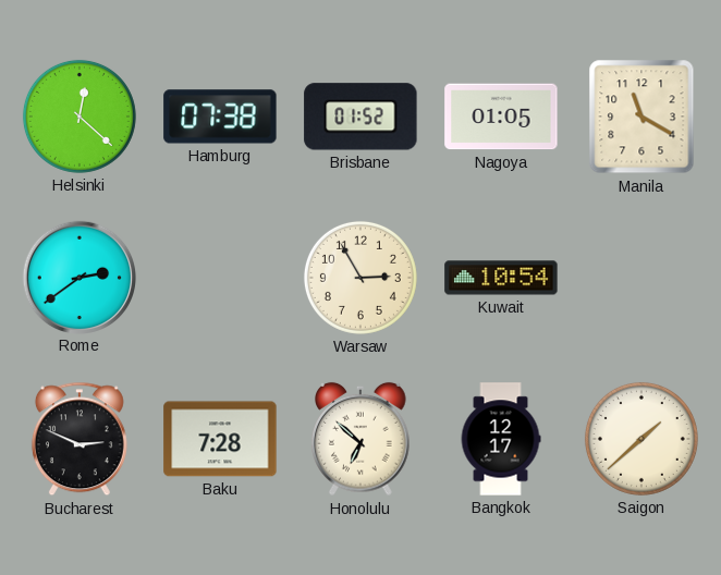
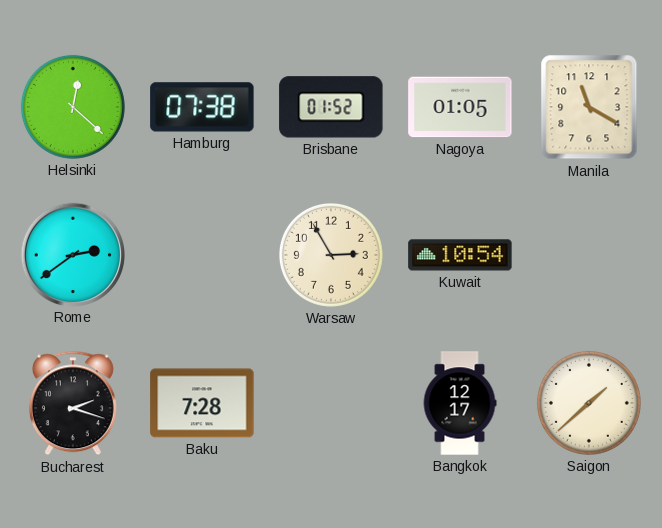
Bucharest: 2:49 -> 2:18
Honolulu: 6:52 -> none
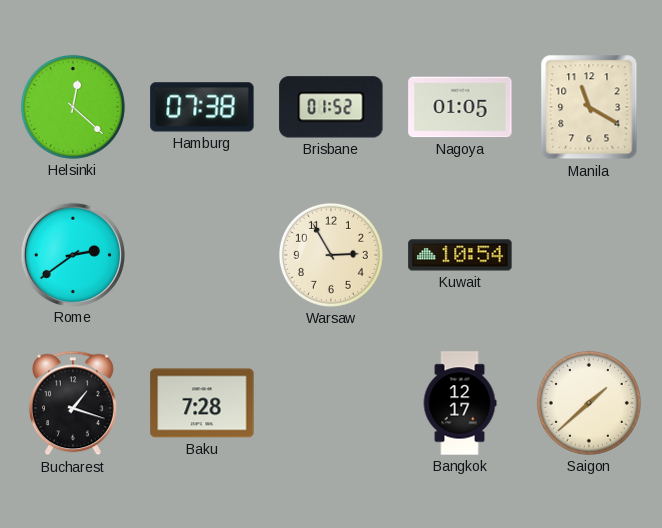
Bucharest: 2:18 -> 1:18
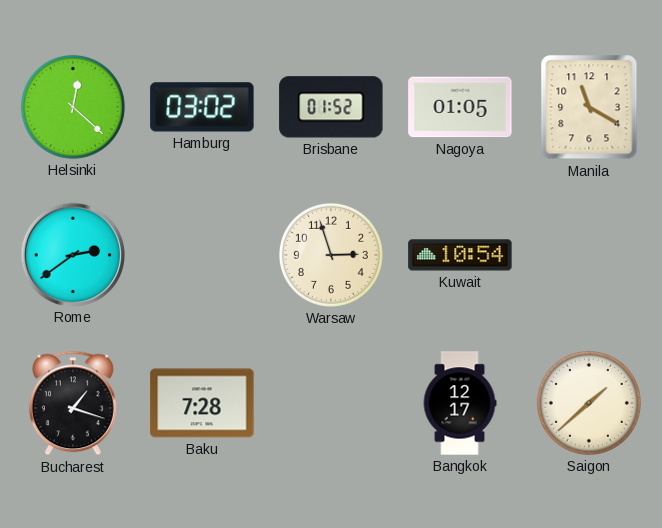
Hamburg: 07:38 -> 03:02
Warsaw: 2:55 -> 2:57
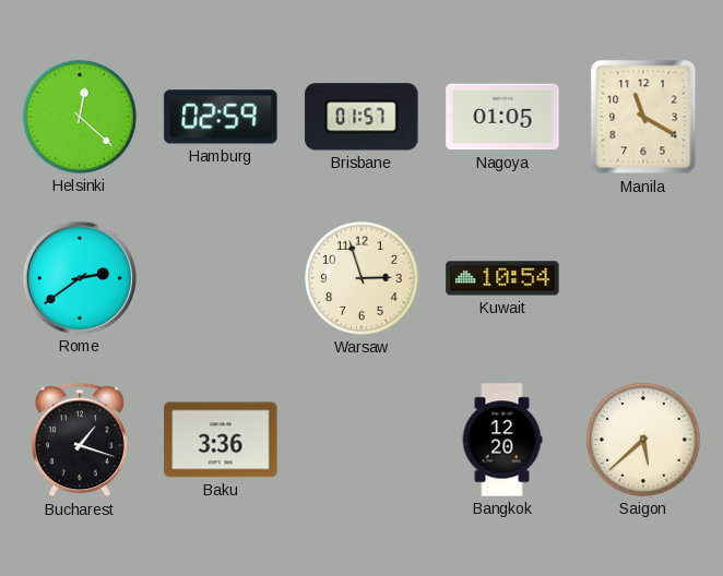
Hamburg: 03:02 -> 02:59
Brisbane: 01:52 -> 01:57
Baku: 7:28 -> 3:36
Bangkok: 12:17 -> 12:20
Saigon: 1:38 -> 5:38
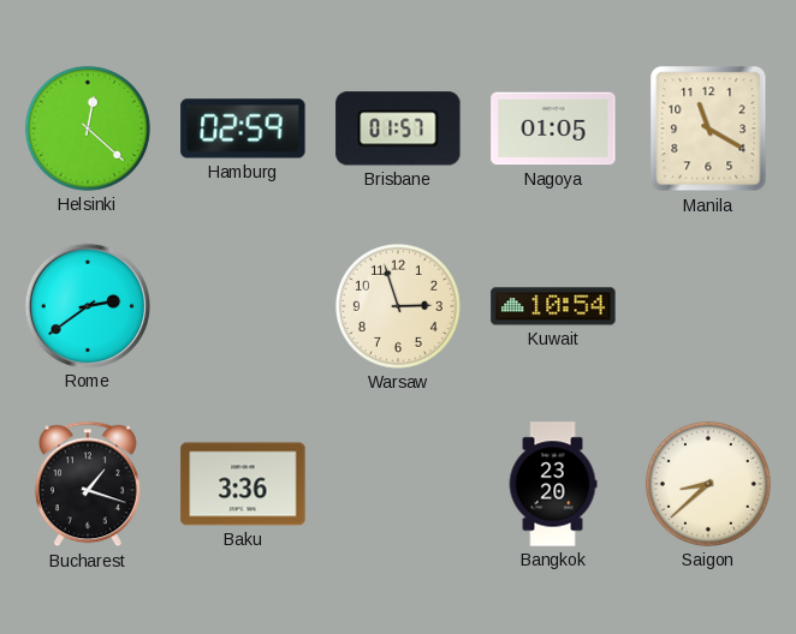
Bangkok: 12:20 -> 23:20
Saigon: 5:38 -> 8:38
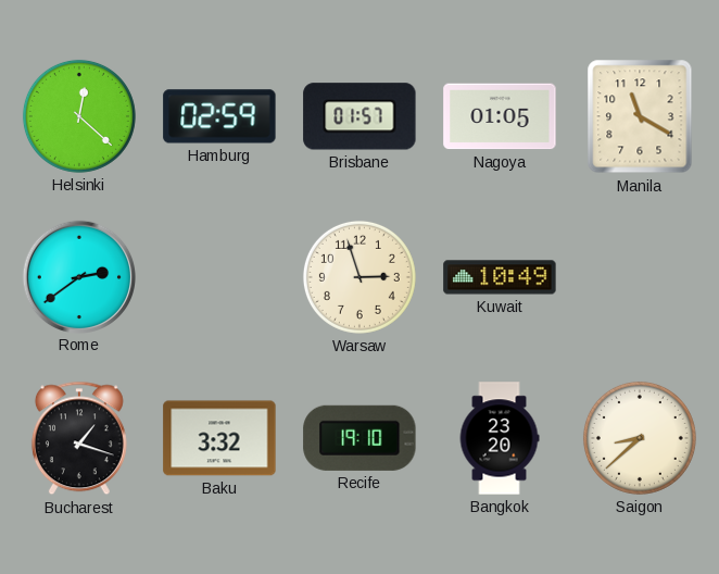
Kuwait: 10:54 -> 10:49
Baku: 3:36 -> 3:32
Recife: none -> 19:10
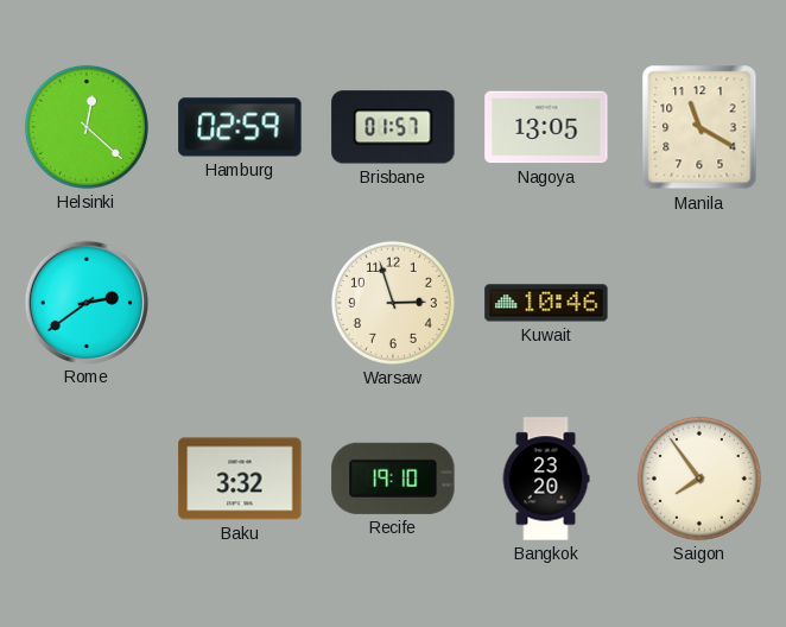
Nagoya: 01:05 -> 13:05
Kuwait: 10:49 -> 10:46
Bucharest: 1:18 -> none
Saigon: 8:38 -> 7:54
